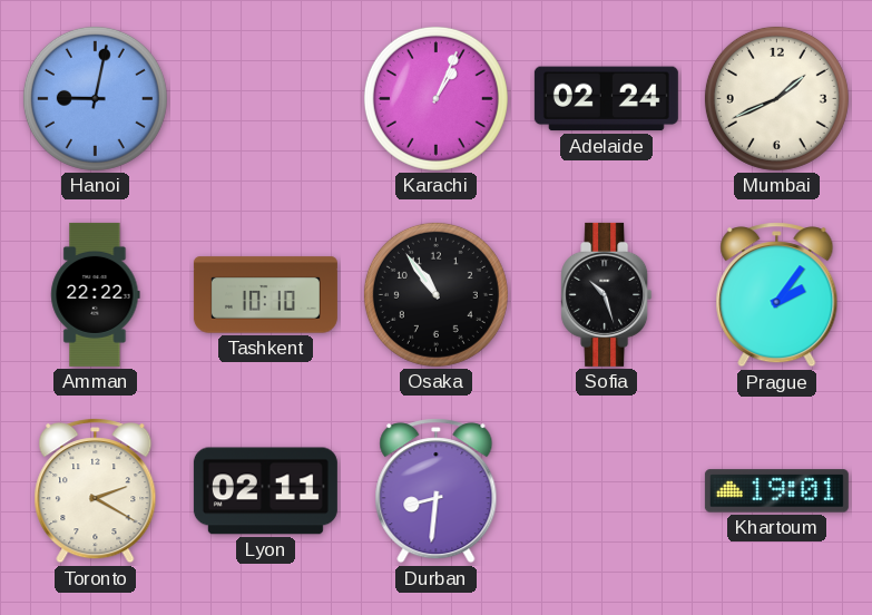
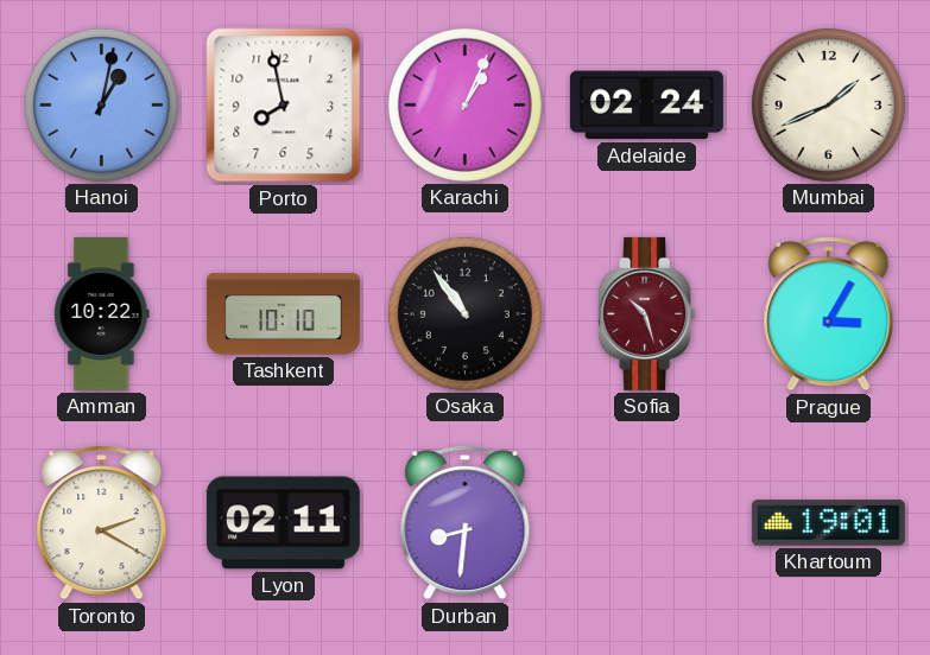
Hanoi: 9:02 -> 1:02
Porto: none -> 7:58
Amman: 22:22 -> 10:22
Sofia dial: black -> burgundy
Prague: 2:06 -> 3:05
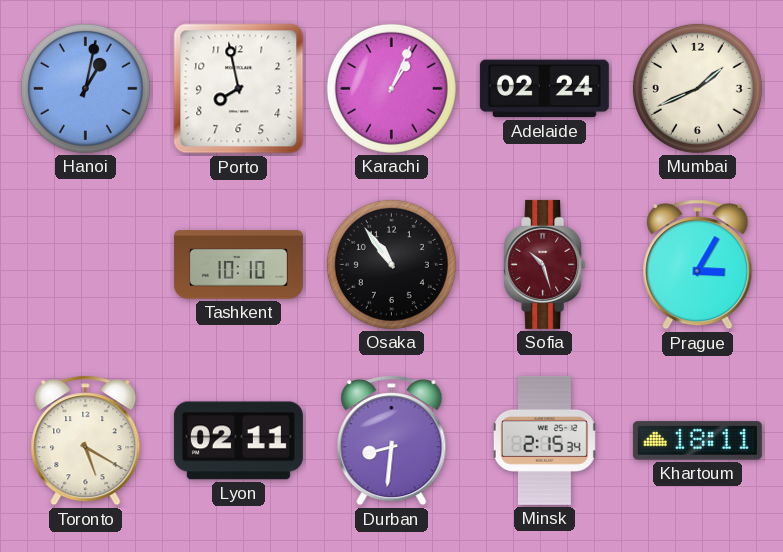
Amman: 10:22 -> none
Toronto: 2:20 -> 5:20
Minsk: none -> 2:15
Khartoum: 19:01 -> 18:11
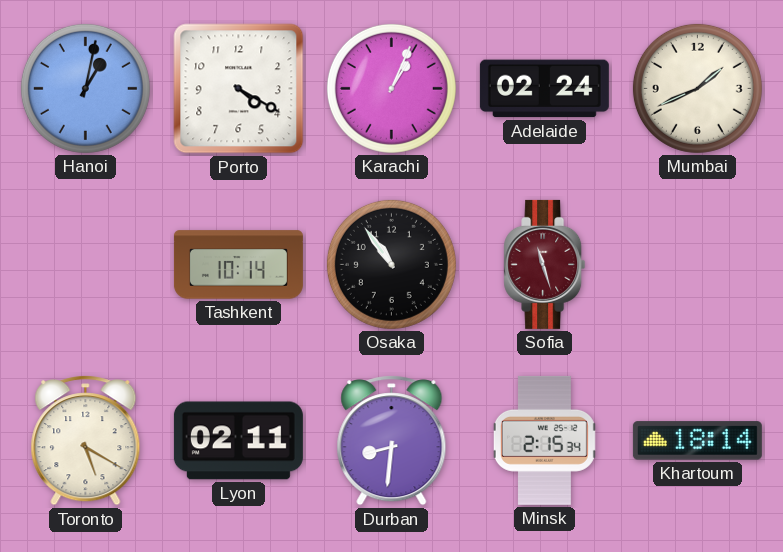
Porto: 7:58 -> 4:20
Tashkent: 10:10 -> 10:14
Sofia: 10:27 -> 11:27
Prague: 3:05 -> none
Khartoum: 18:11 -> 18:14
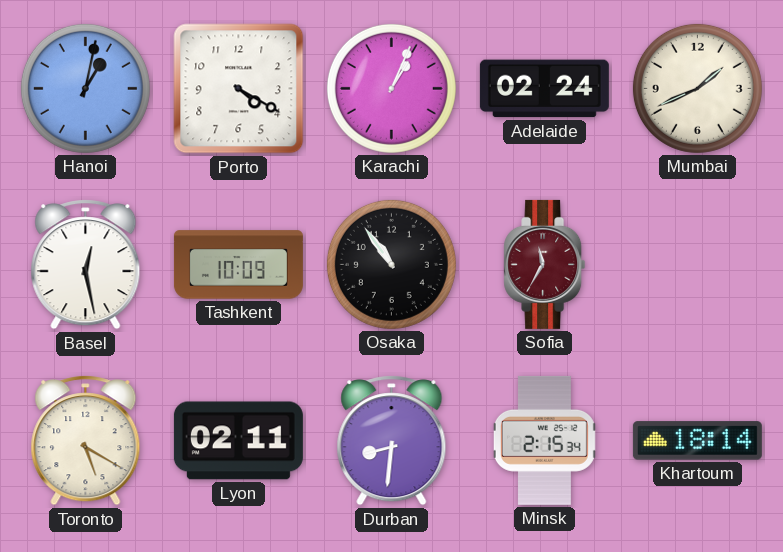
Basel: none -> 12:28
Tashkent: 10:14 -> 10:09
Sofia: 11:27 -> 11:35
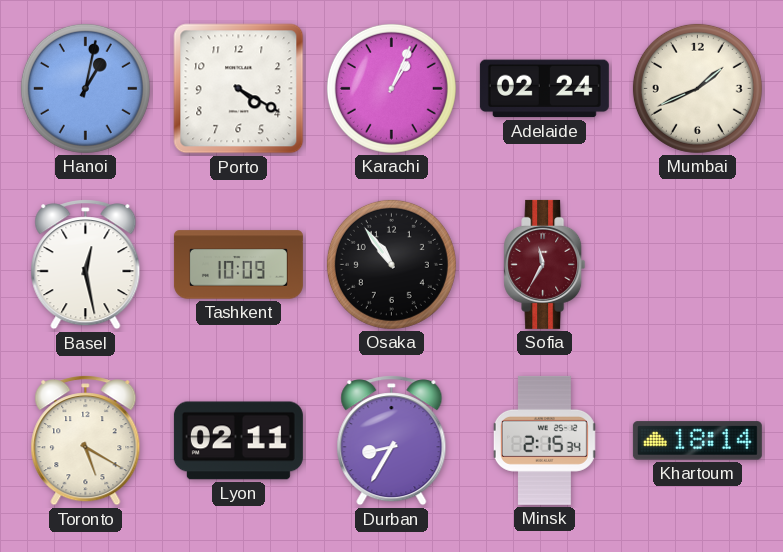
Durban: 8:31 -> 8:35
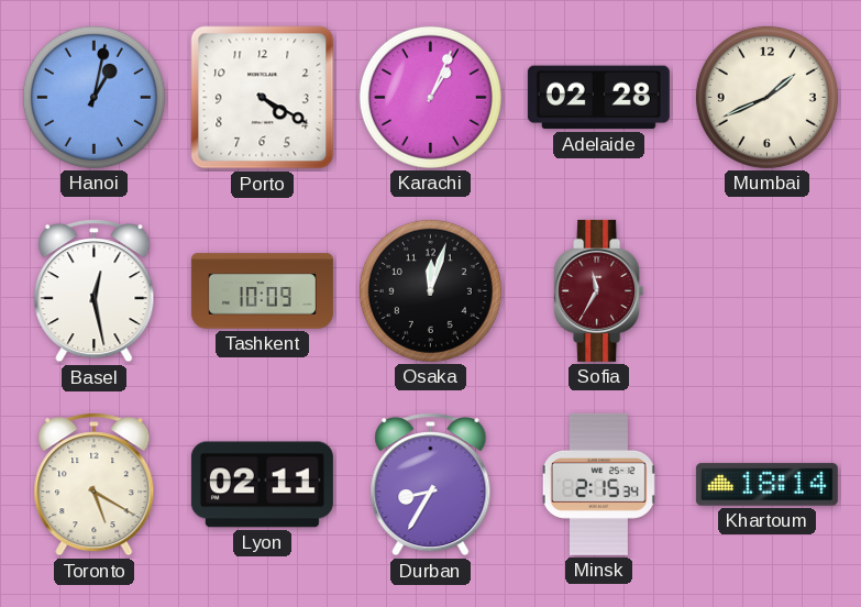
Adelaide: 02:24 -> 02:28
Osaka: 10:54 -> 12:03
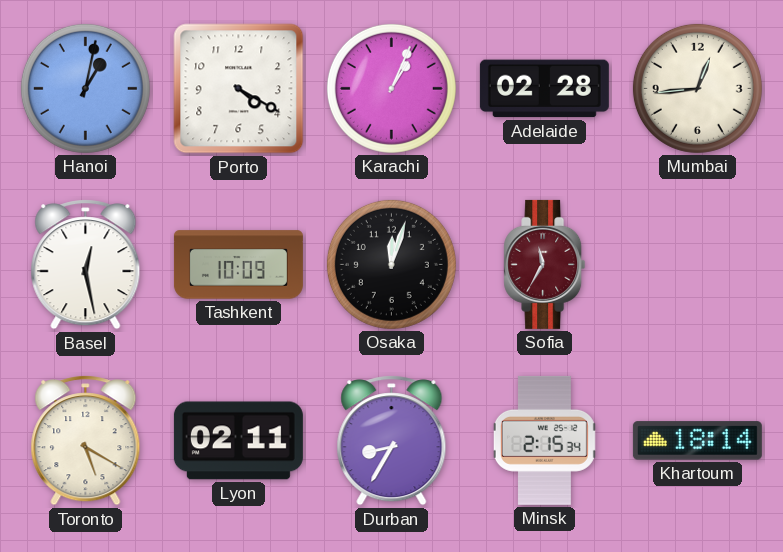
Mumbai: 1:41 -> 12:44
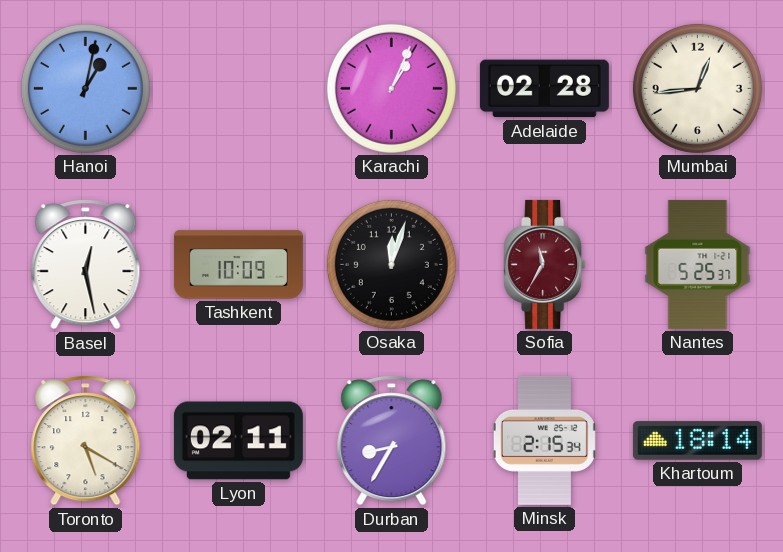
Porto: 4:20 -> none
Nantes: none -> 5:25
